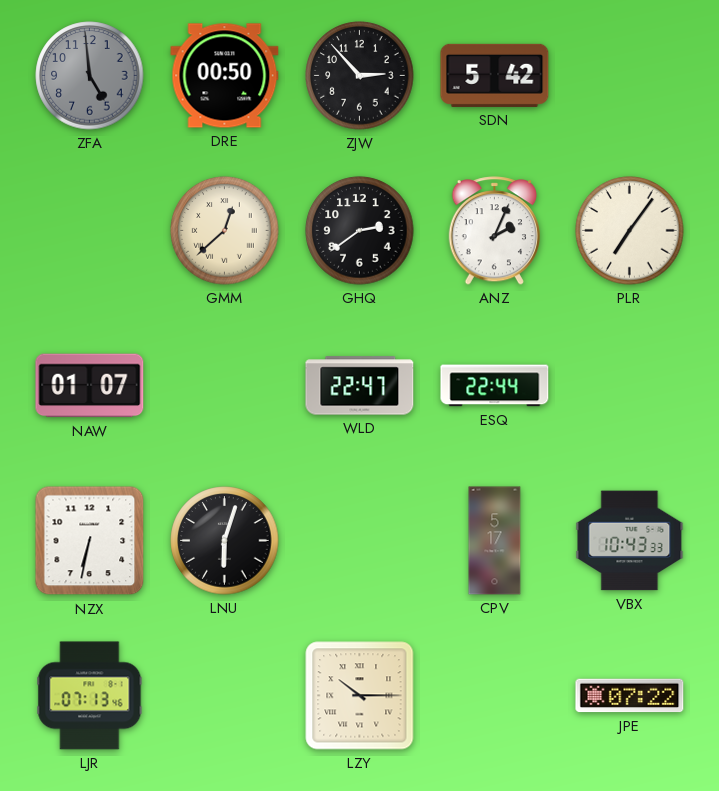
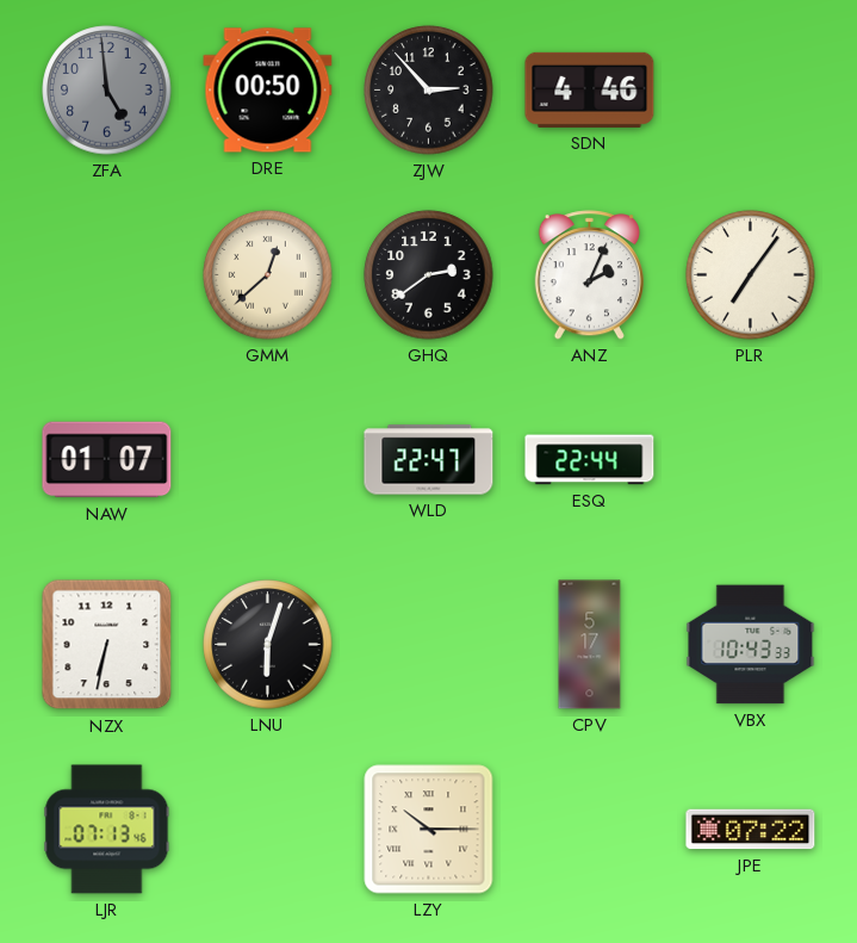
SDN: 5:42 -> 4:46
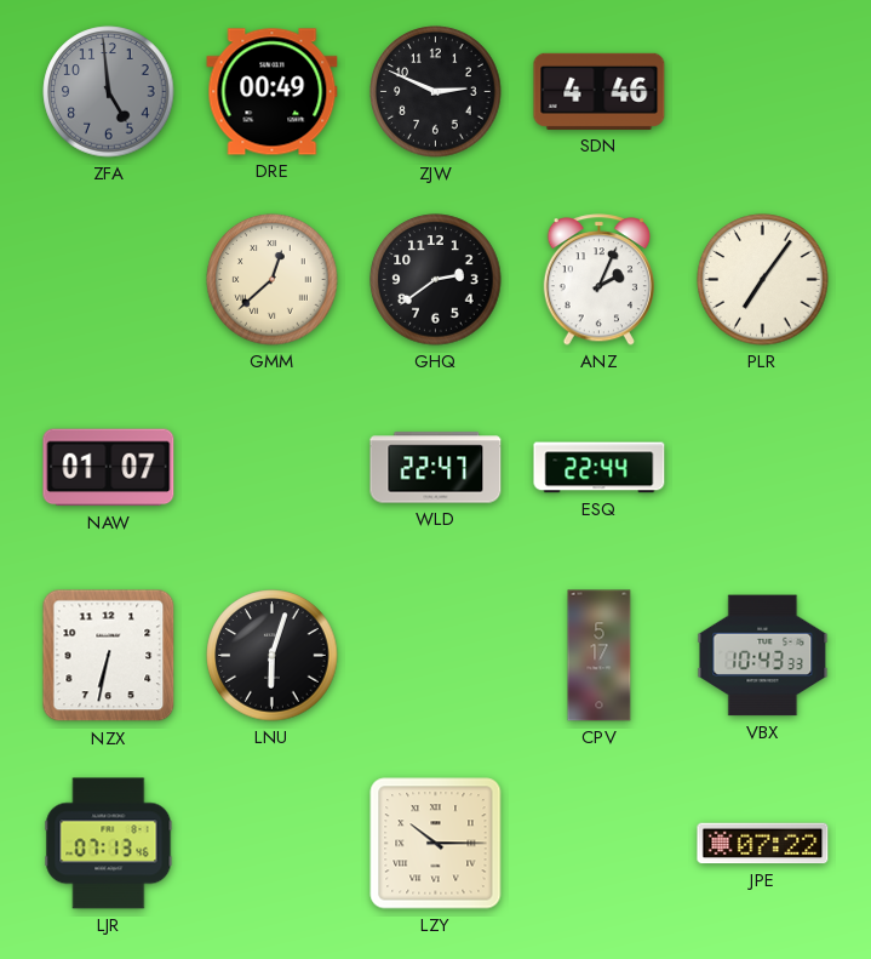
DRE: 00:50 -> 00:49
ZJW: 2:53 -> 2:49
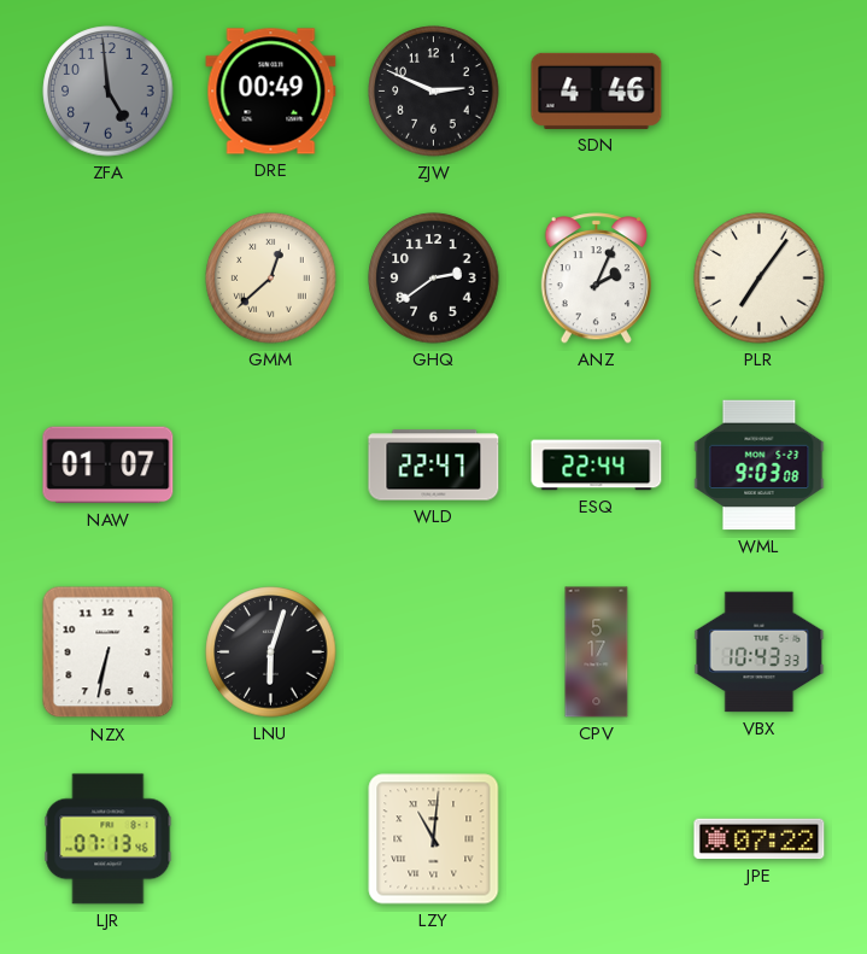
WML: none -> 9:03
LZY: 10:15 -> 11:01
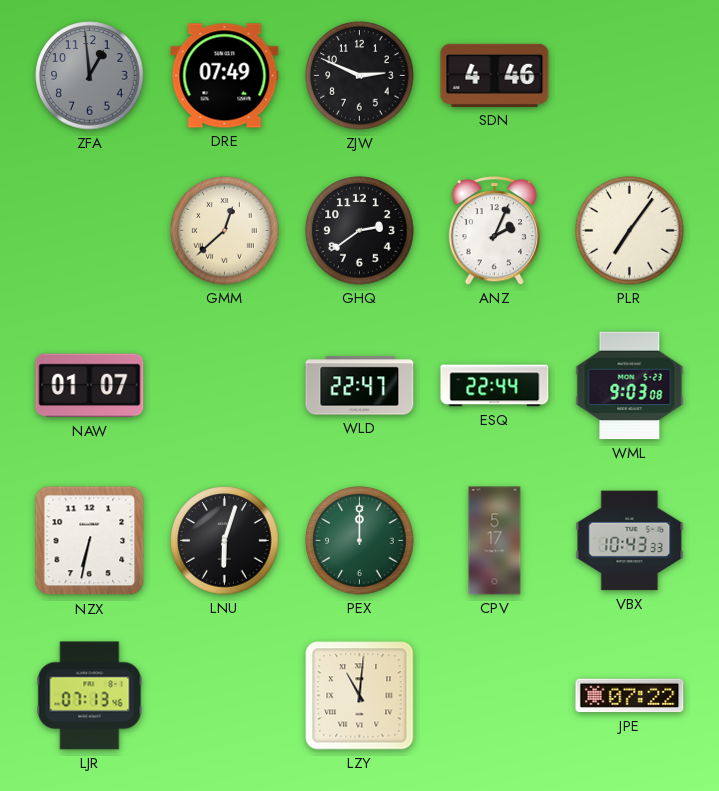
ZFA: 4:59 -> 12:59
DRE: 00:49 -> 07:49
PEX: none -> 12:00
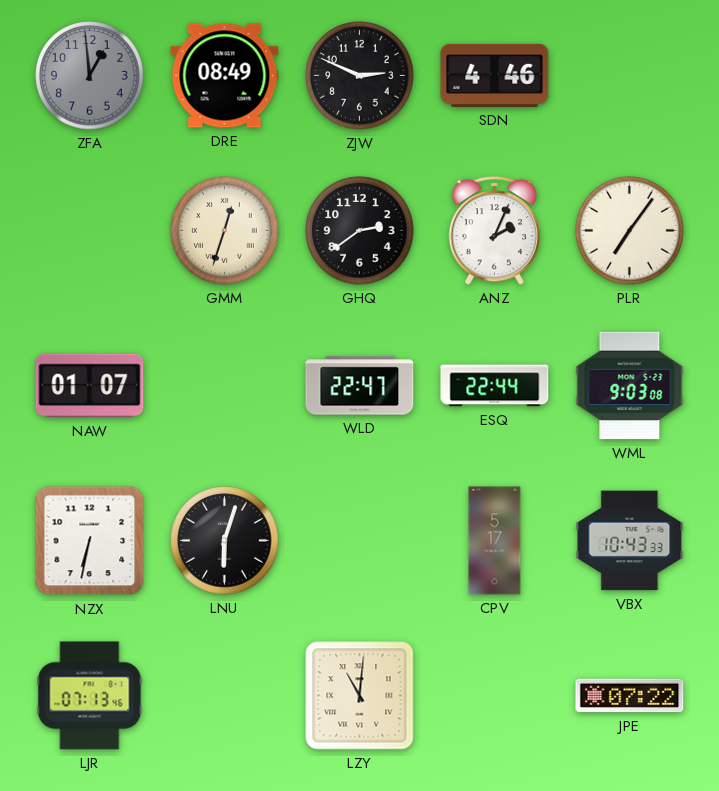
DRE: 07:49 -> 08:49
GMM: 12:38 -> 12:33
PEX: 12:00 -> none
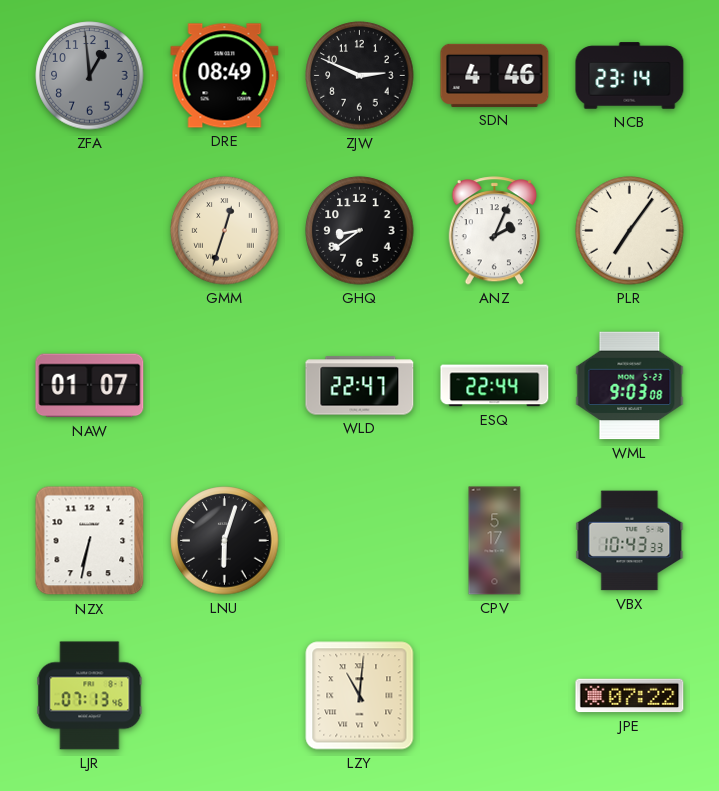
NCB: none -> 23:14
GHQ: 2:39 -> 8:39
